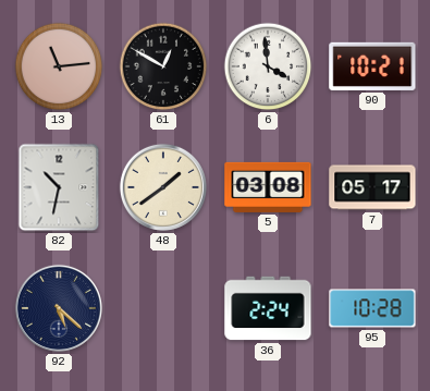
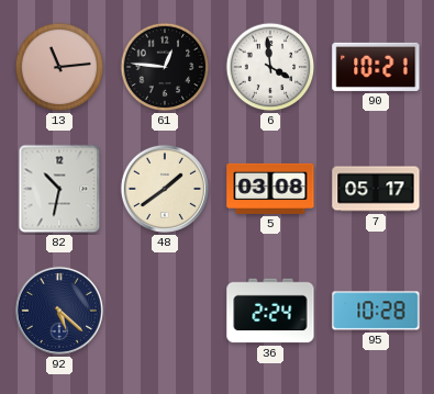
61: 12:50 -> 12:46
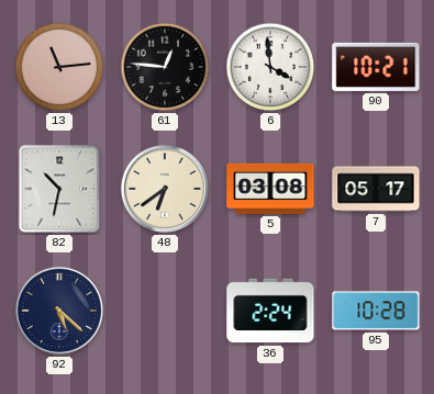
48: 1:39 -> 6:39
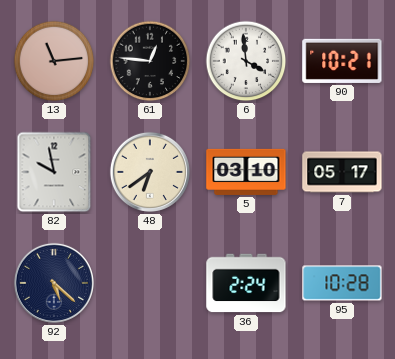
82: 10:32 -> 9:58
5: 03:08 -> 03:10
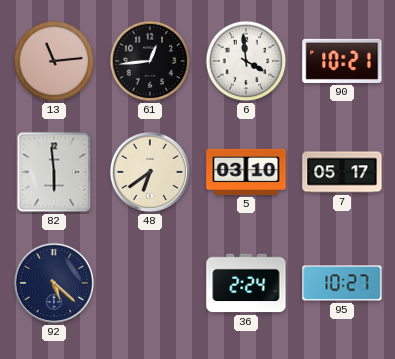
61: 12:46 -> 12:44
82: 9:58 -> 5:59
95: 10:28 -> 10:27
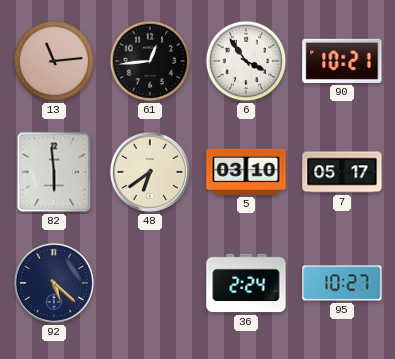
6: 3:59 -> 3:54
